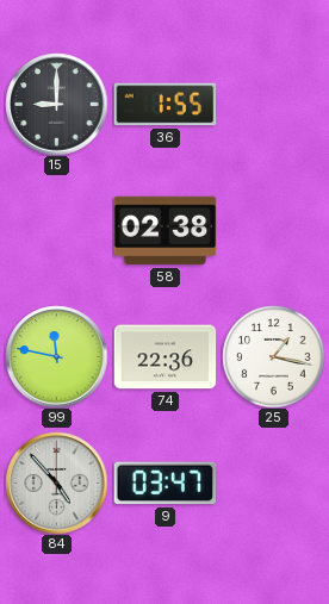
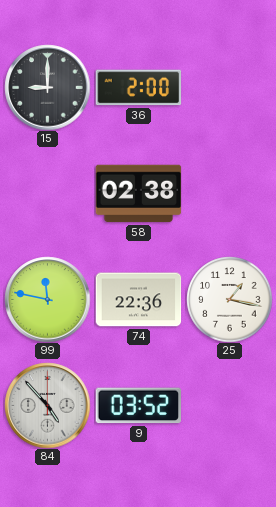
36: 1:55 -> 2:00
9: 03:47 -> 03:52
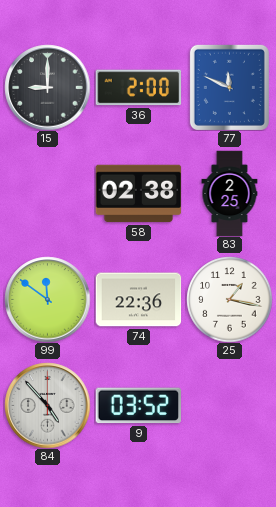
77: none -> 11:49
83: none -> 2:25
99: 11:47 -> 11:51
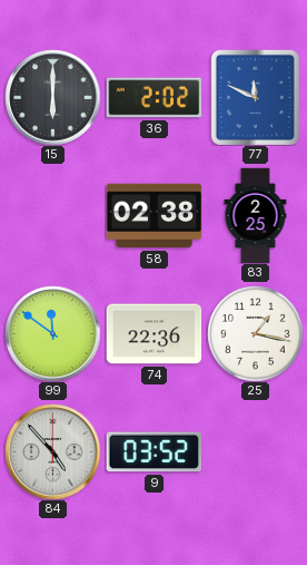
15: 9:00 -> 6:00
36: 2:00 -> 2:02
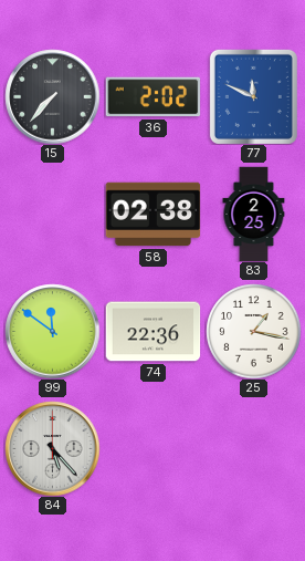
15: 6:00 -> 7:37
84: 4:53 -> 5:23
9: 03:52 -> none
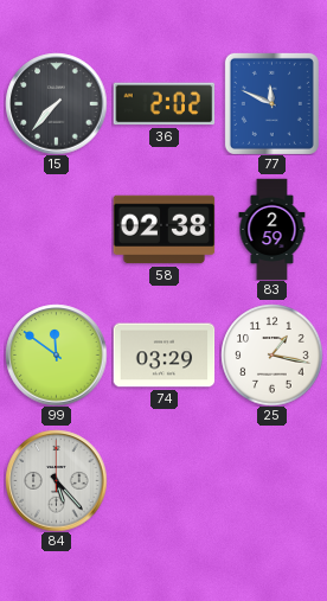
83: 2:25 -> 2:59
74: 22:36 -> 03:29
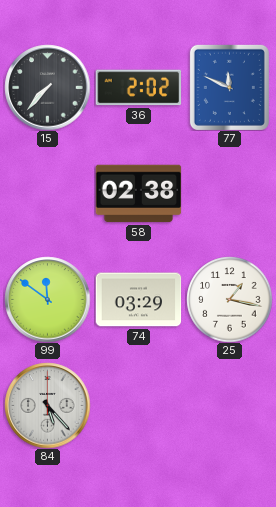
83: 2:59 -> none
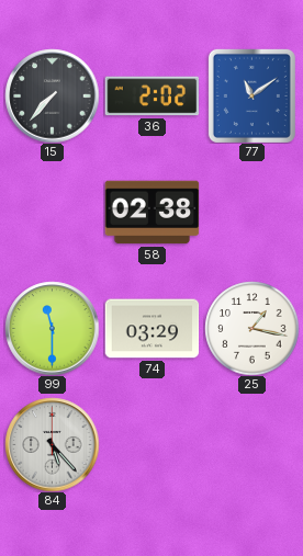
77: 11:49 -> 11:09
99: 11:51 -> 11:30
